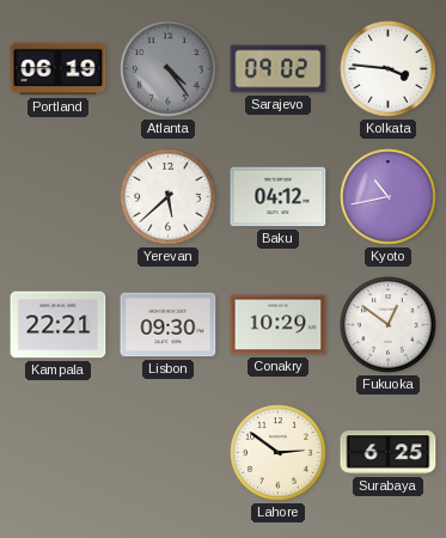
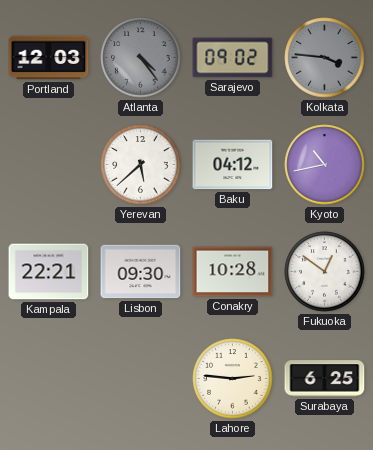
Portland: 06:19 -> 12:03
Kolkata dial: white -> grey
Conakry: 10:29 -> 10:28
Lahore: 2:51 -> 2:46
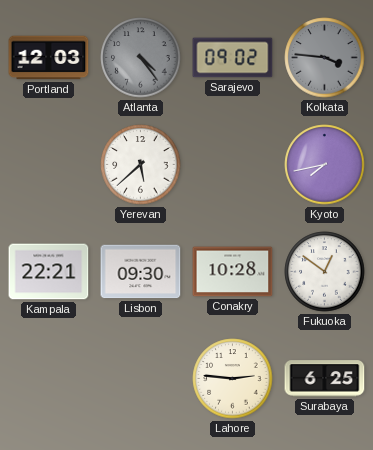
Baku: 04:12 -> none
Kyoto: 10:43 -> 7:43
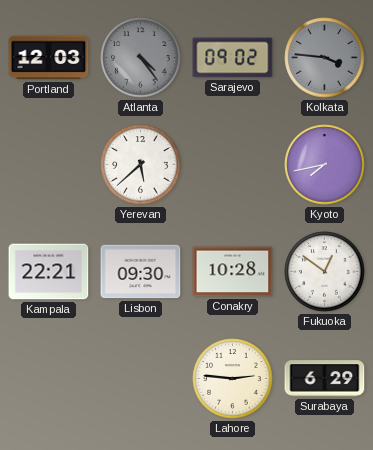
Surabaya: 6:25 -> 6:29
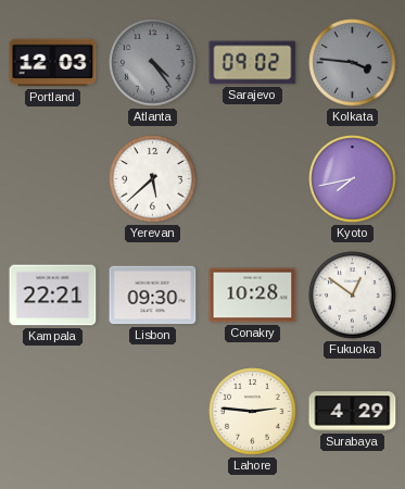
Surabaya: 6:29 -> 4:29
